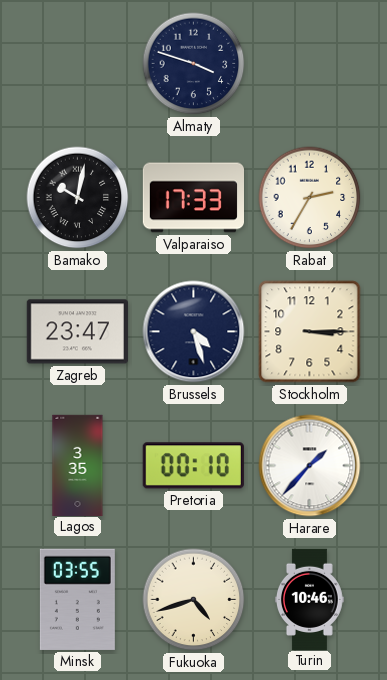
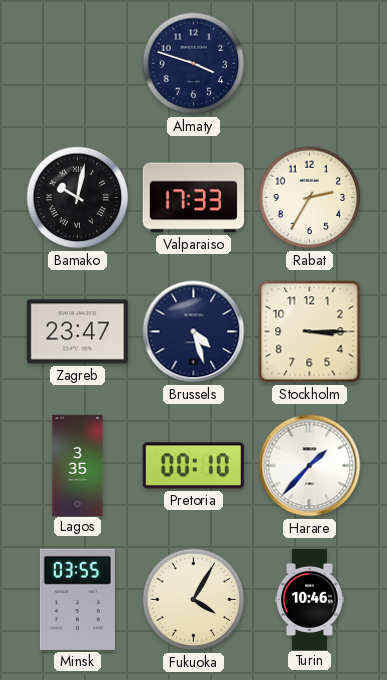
Fukuoka: 4:42 -> 4:05
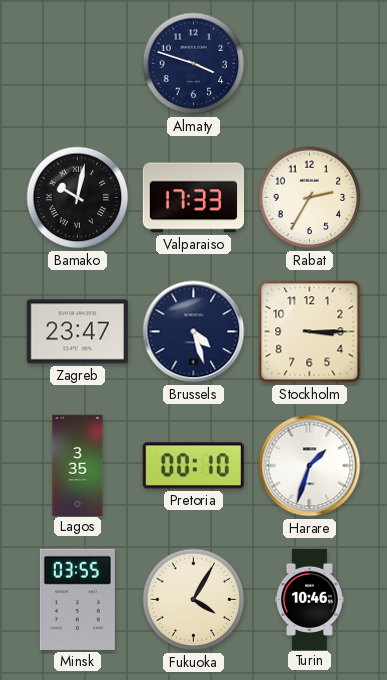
Harare: 1:37 -> 1:33
